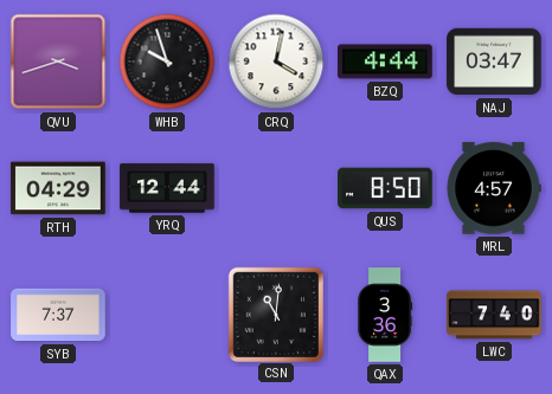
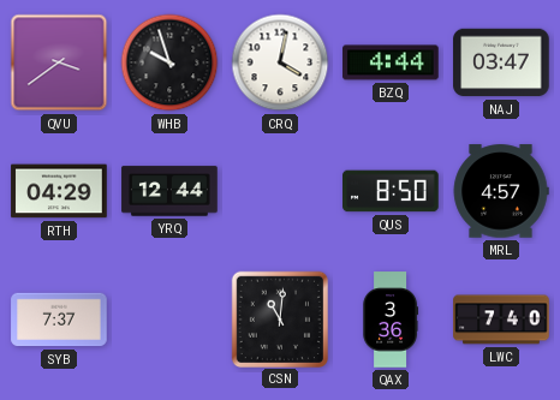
QVU: 3:42 -> 3:39
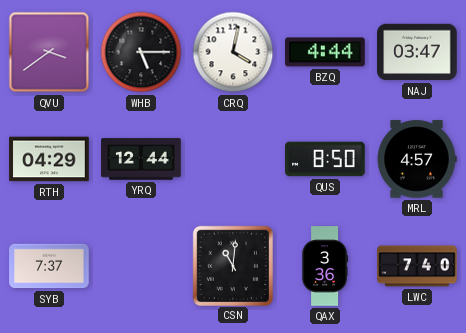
WHB: 9:57 -> 5:15
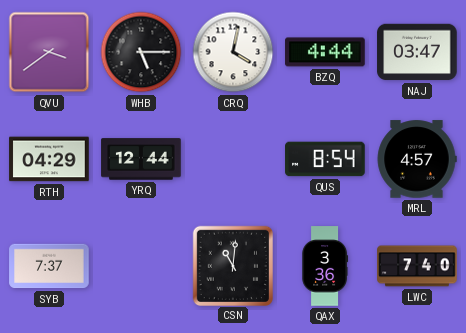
QUS: 8:50 -> 8:54
